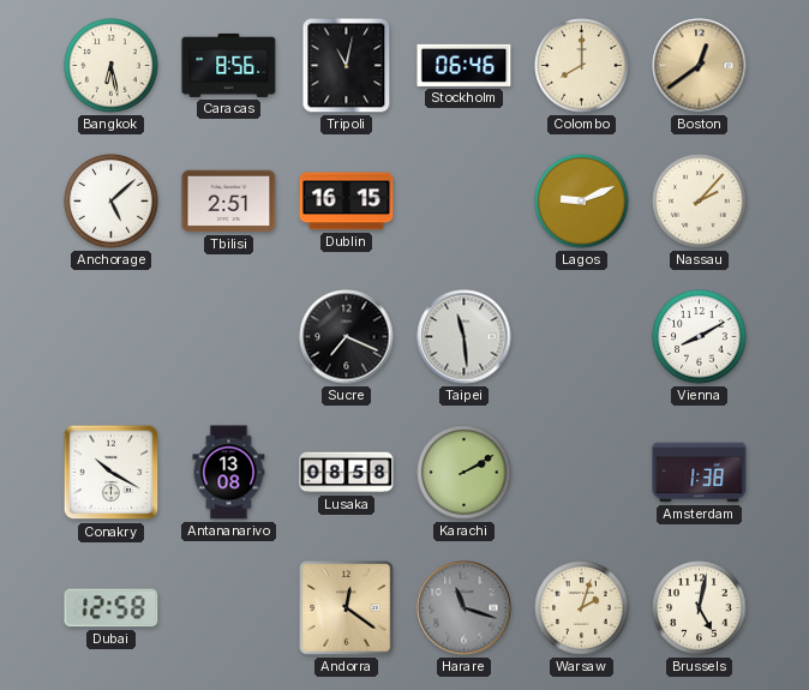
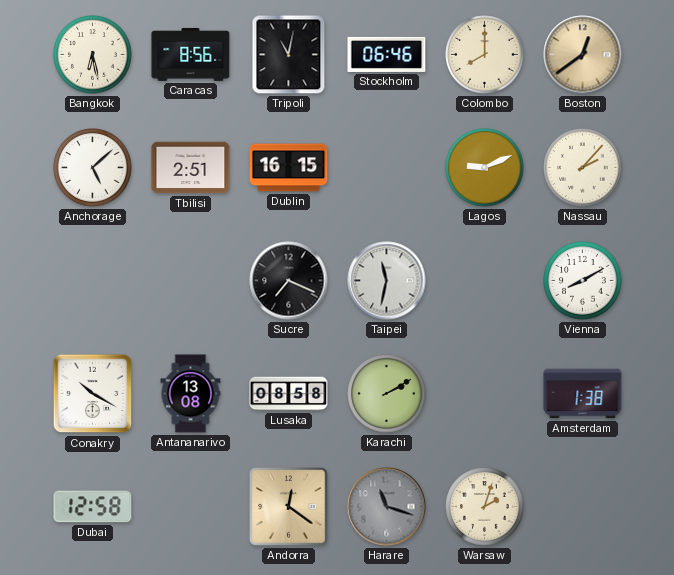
Taipei: 11:29 -> 11:32
Brussels: 5:02 -> none
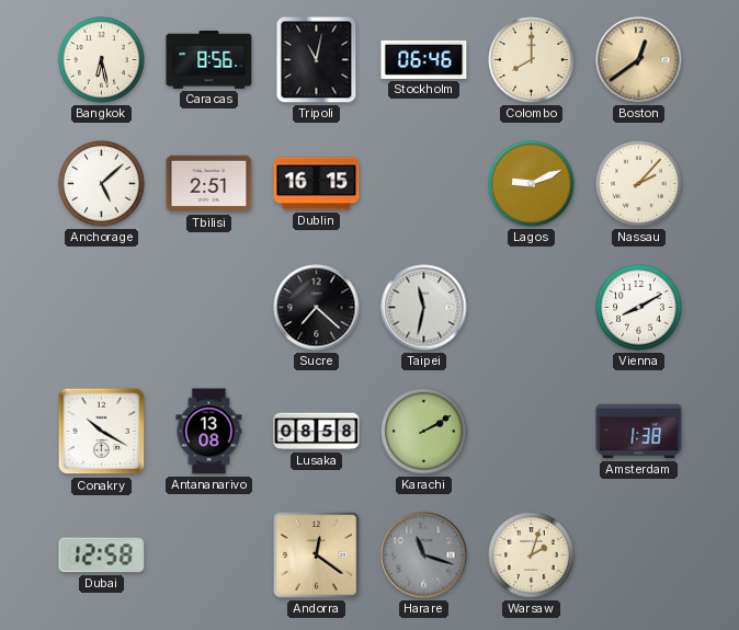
Sucre: 7:19 -> 7:22
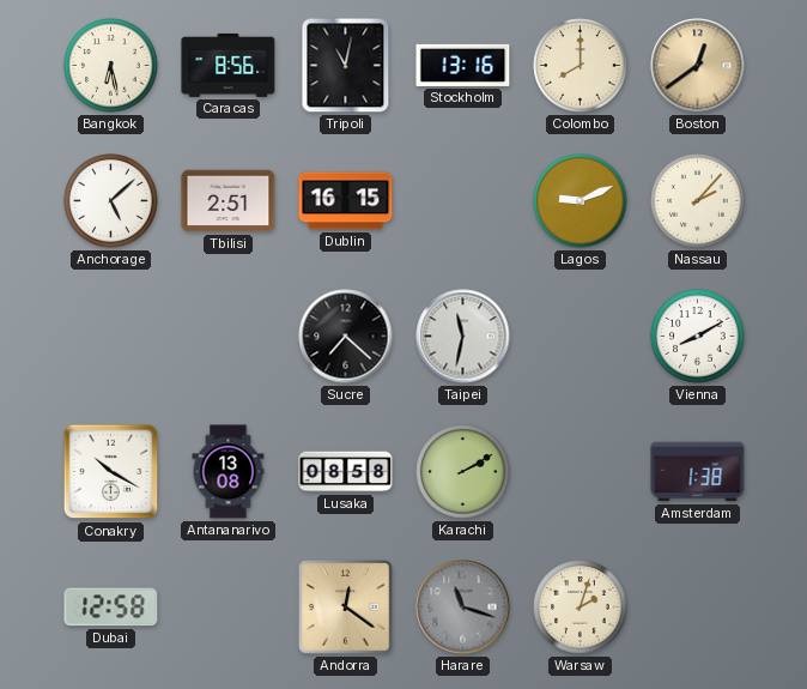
Stockholm: 06:46 -> 13:16
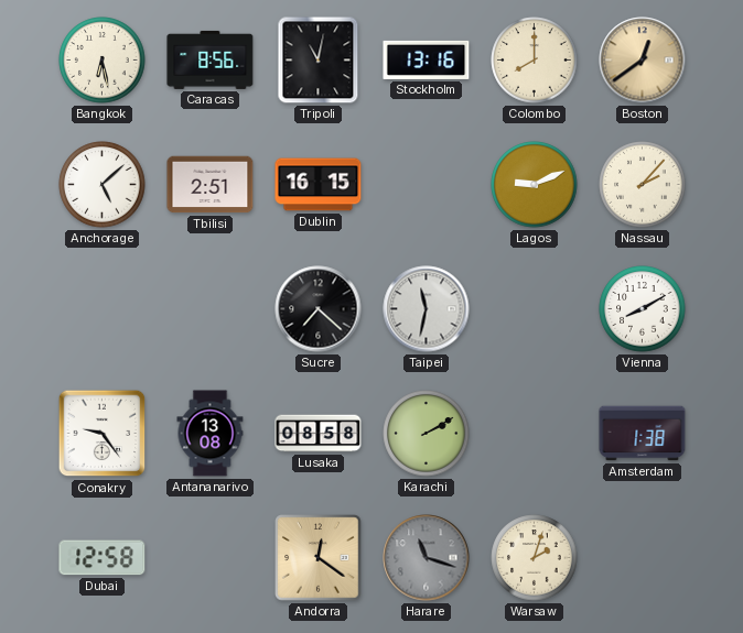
Conakry: 10:20 -> 9:24
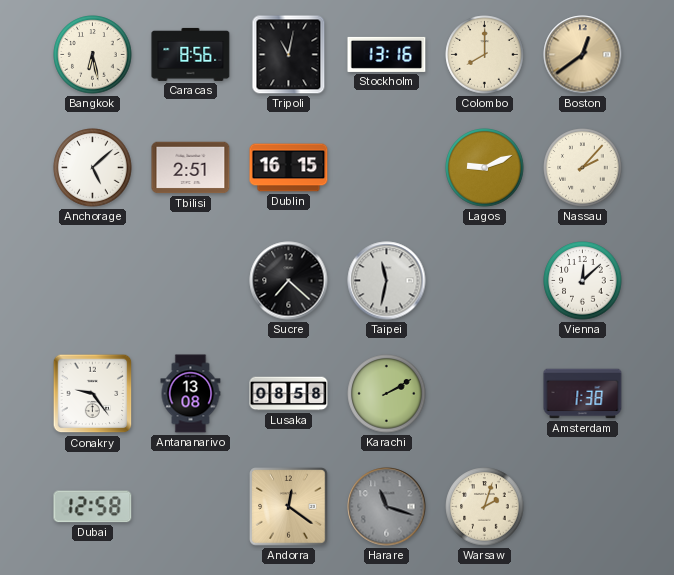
Vienna: 8:10 -> 12:08
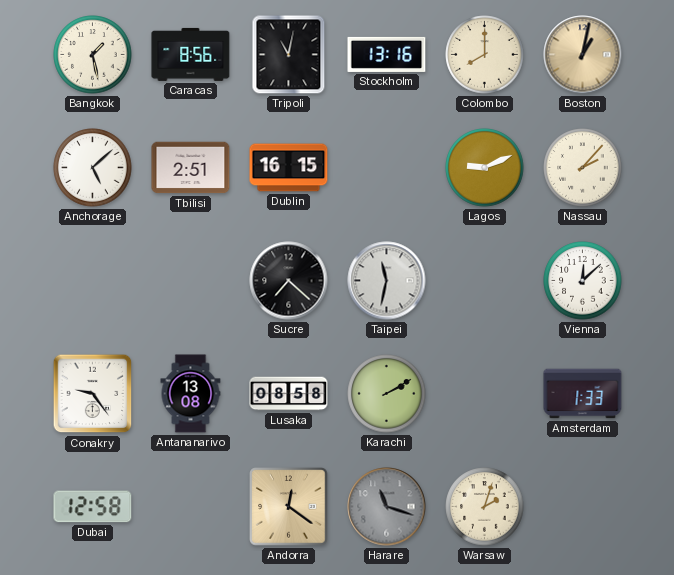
Bangkok: 6:28 -> 1:28
Boston: 12:39 -> 1:02
Amsterdam: 1:38 -> 1:33
